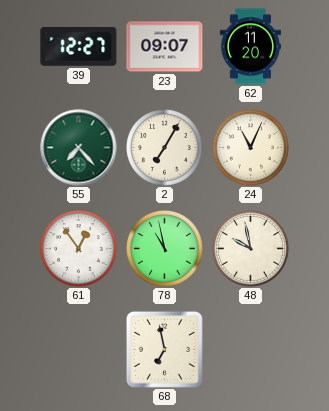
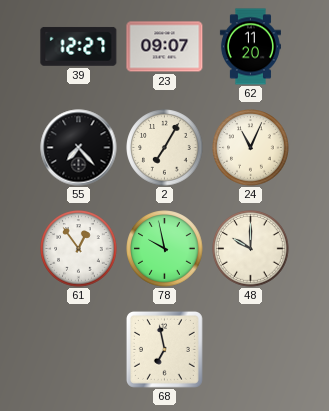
55 dial: green -> black
78: 10:58 -> 9:58
48: 9:58 -> 10:00
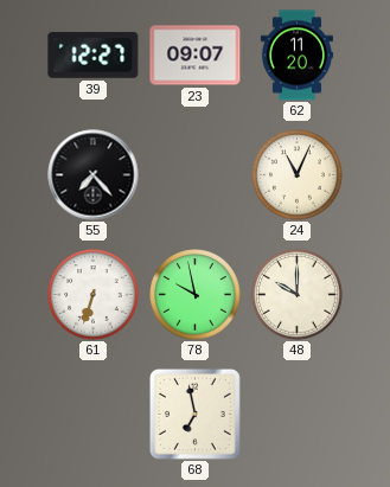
2: 7:05 -> none
61: 12:54 -> 6:33
